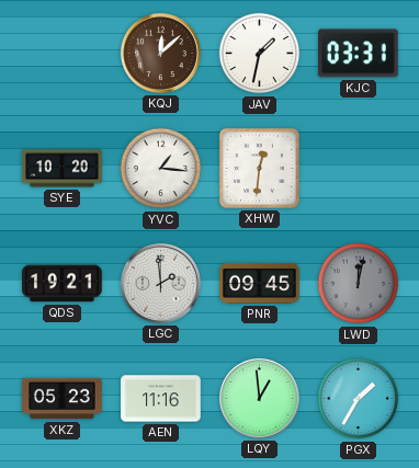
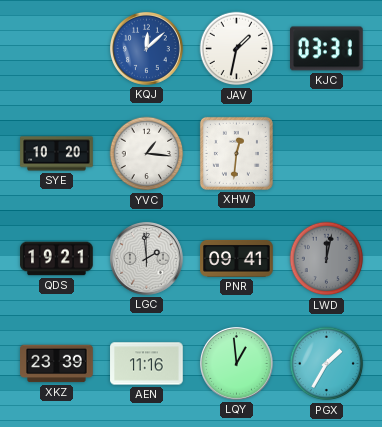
KQJ dial: brown -> blue
PNR: 09:45 -> 09:41
XKZ: 05:23 -> 23:39
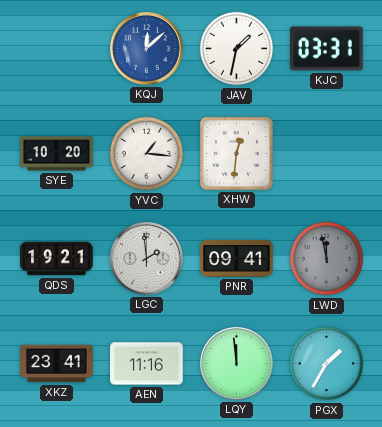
LWD: 12:02 -> 11:58
XKZ: 23:39 -> 23:41
LQY: 12:59 -> 11:59
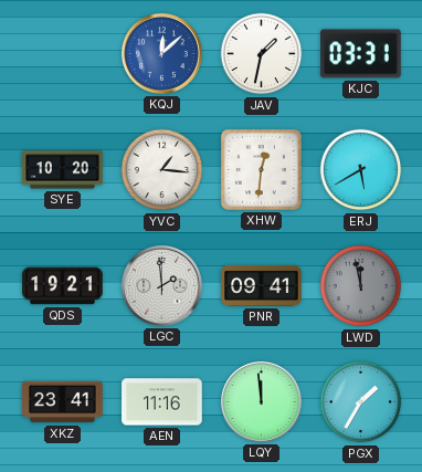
ERJ: none -> 5:40
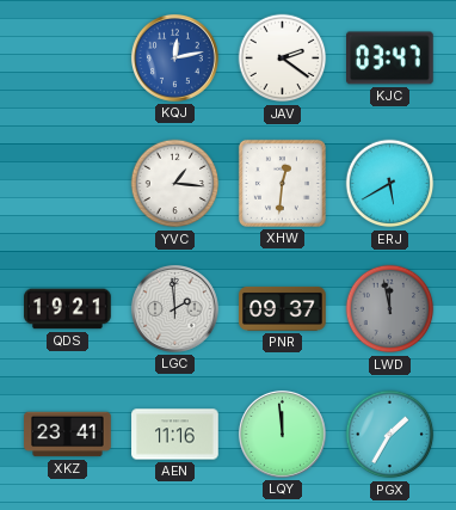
KQJ: 12:08 -> 12:13
JAV: 1:32 -> 2:21
KJC: 03:31 -> 03:47
SYE: 10:20 -> none
PNR: 09:41 -> 09:37
